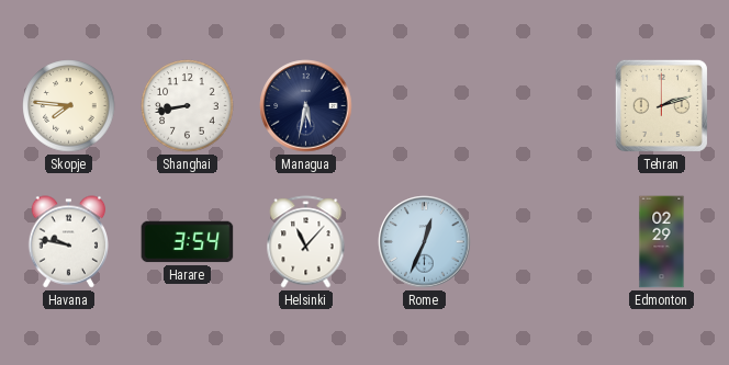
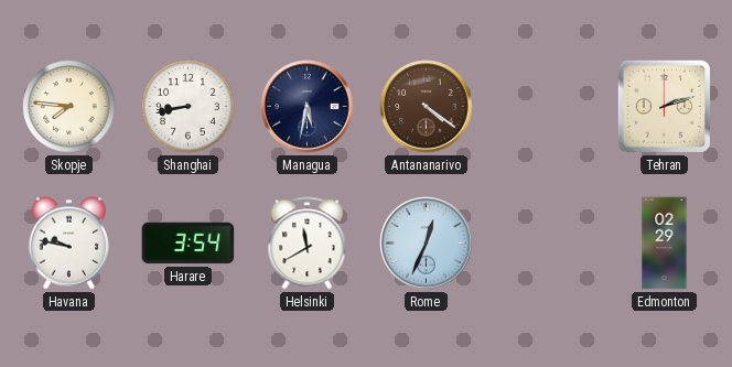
Antananarivo: none -> 4:21
Helsinki: 11:07 -> 11:40
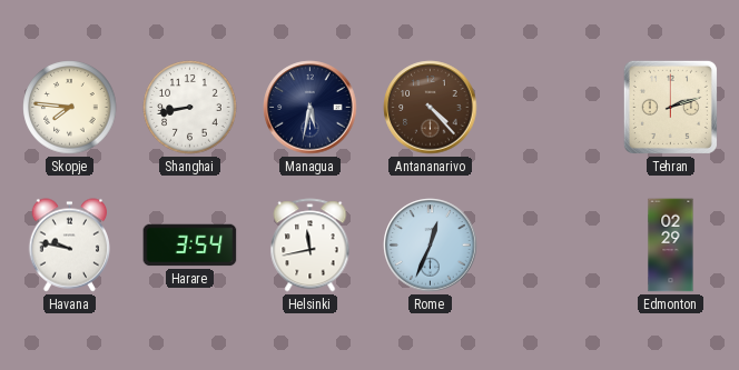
Antananarivo: 4:21 -> 4:23
Helsinki: 11:40 -> 11:43
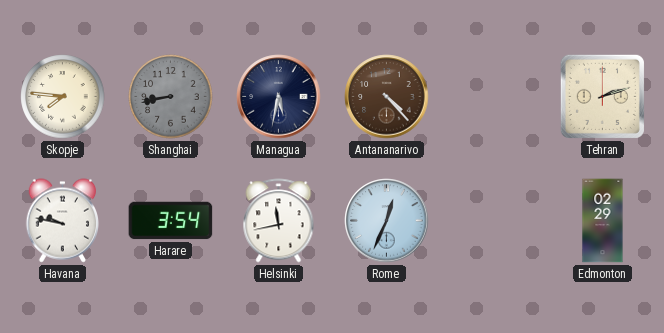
Shanghai dial: white -> grey
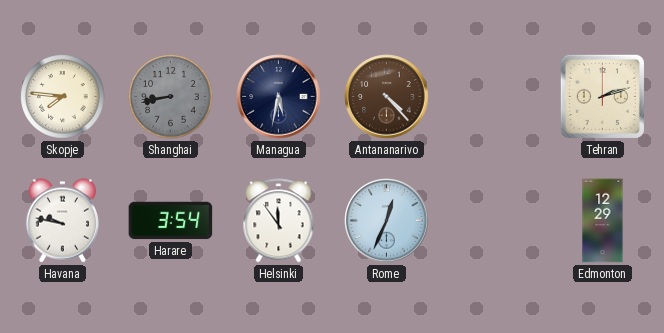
Helsinki: 11:43 -> 11:54
Edmonton: 02:29 -> 12:29
